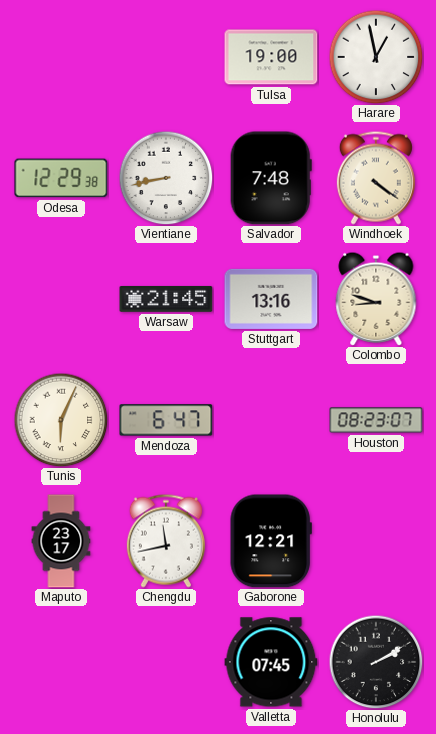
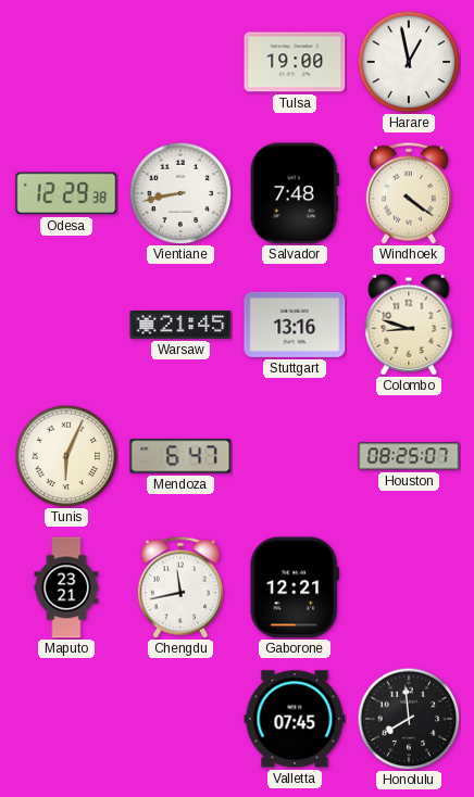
Houston: 08:23 -> 08:25
Maputo: 23:17 -> 23:21
Honolulu: 2:10 -> 7:59
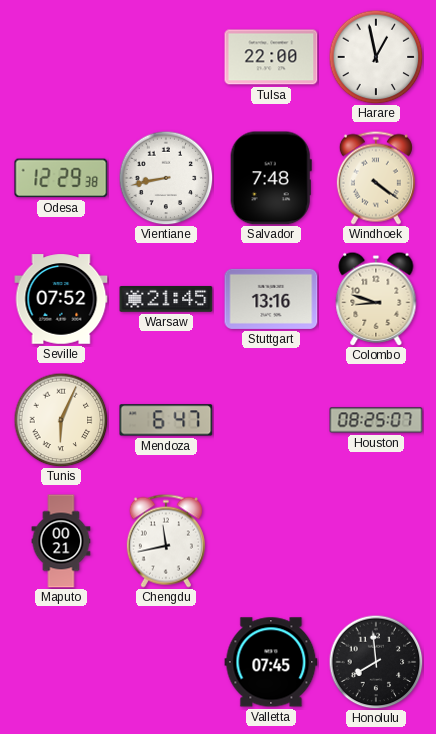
Tulsa: 19:00 -> 22:00
Seville: none -> 07:52
Maputo: 23:21 -> 00:21
Gaborone: 12:21 -> none
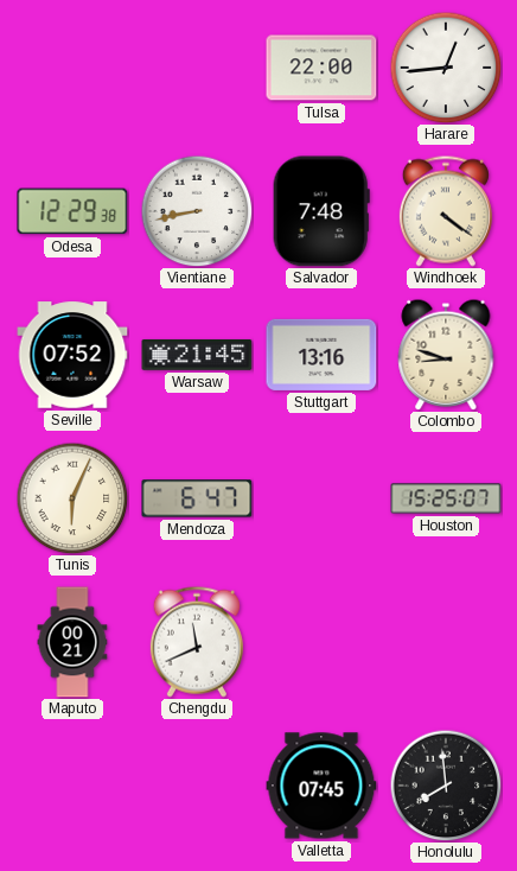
Harare: 12:58 -> 12:44
Houston: 08:25 -> 15:25
Chengdu: 11:43 -> 11:41
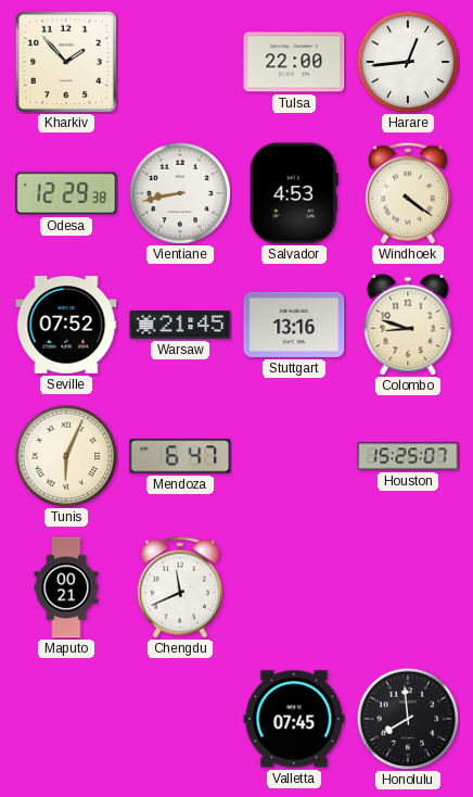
Kharkiv: none -> 1:53
Salvador: 7:48 -> 4:53
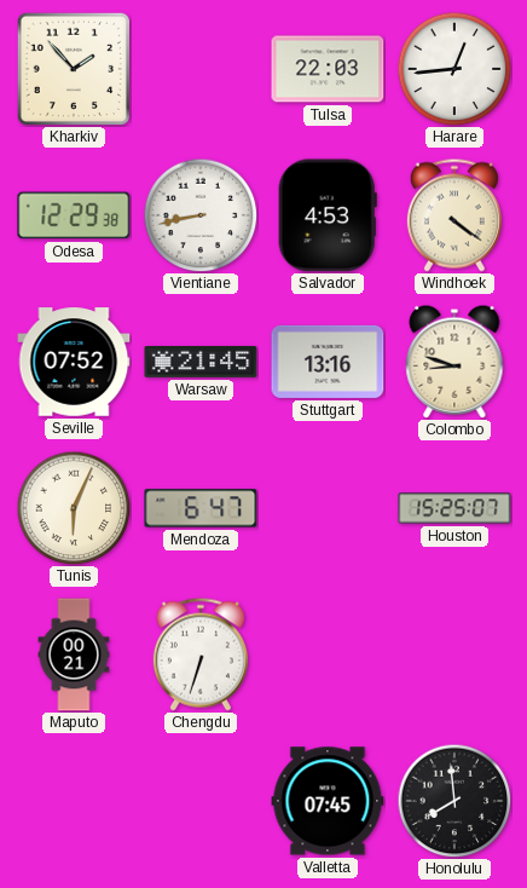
Tulsa: 22:00 -> 22:03
Chengdu: 11:41 -> 6:33
